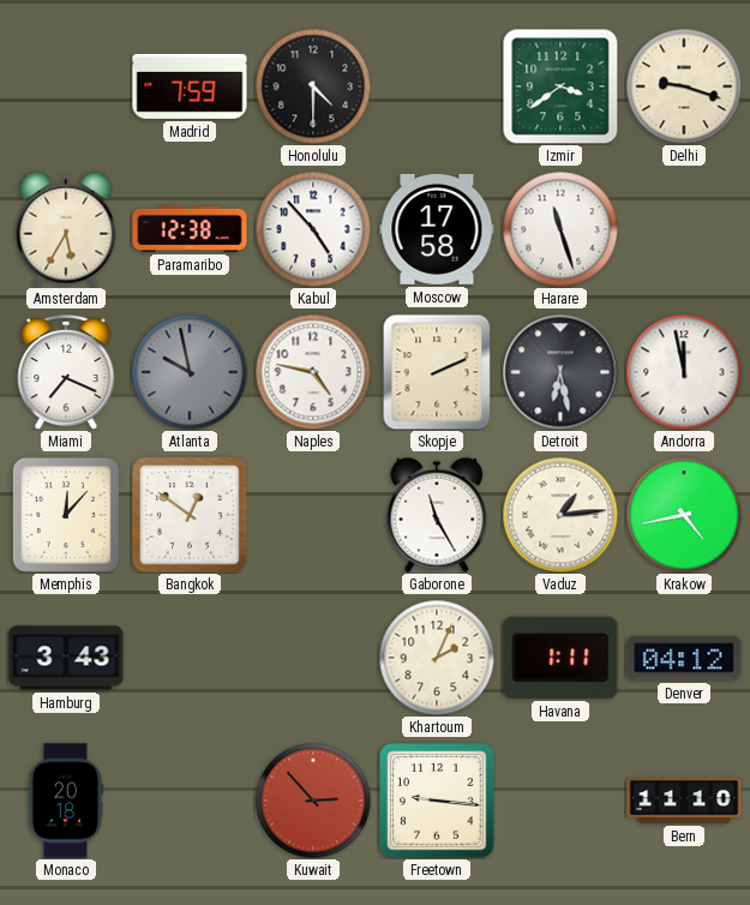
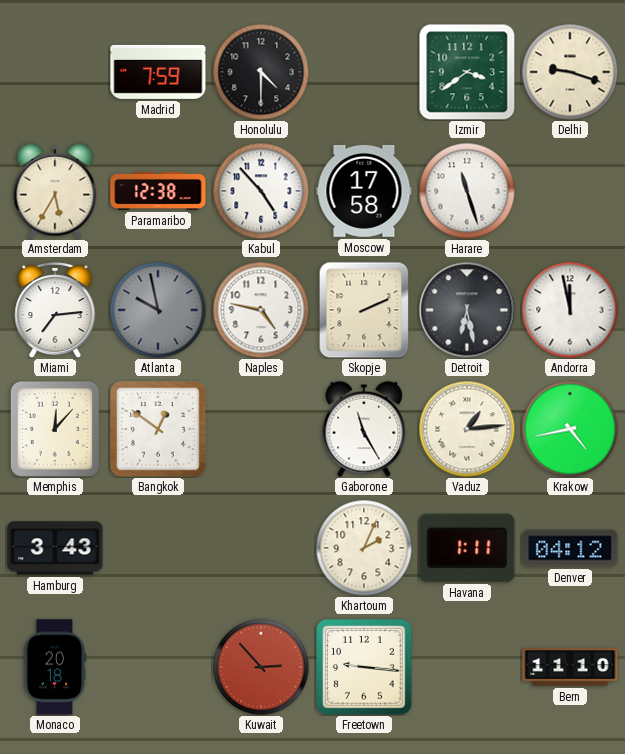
Miami: 7:19 -> 7:14
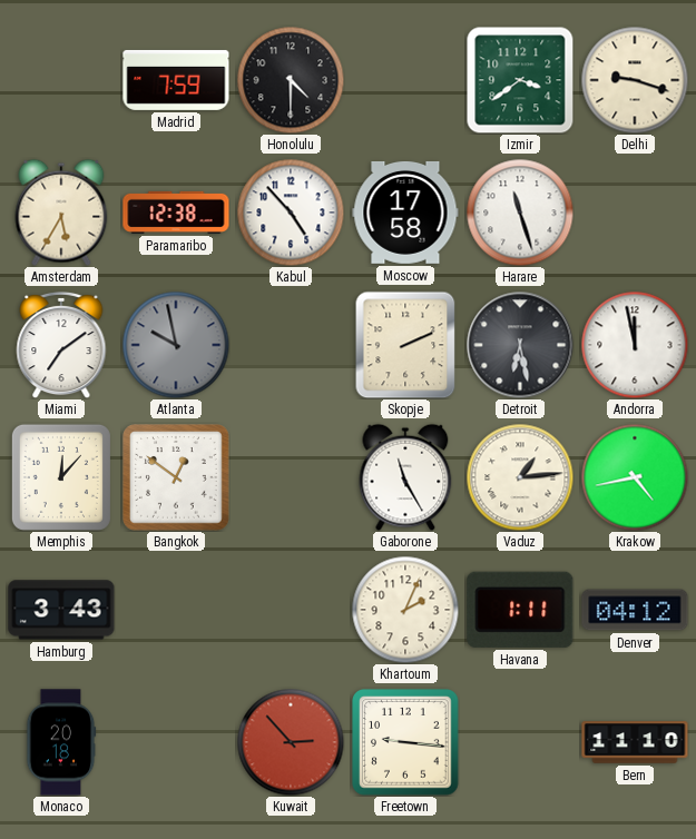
Miami: 7:14 -> 7:09
Naples: 4:47 -> none
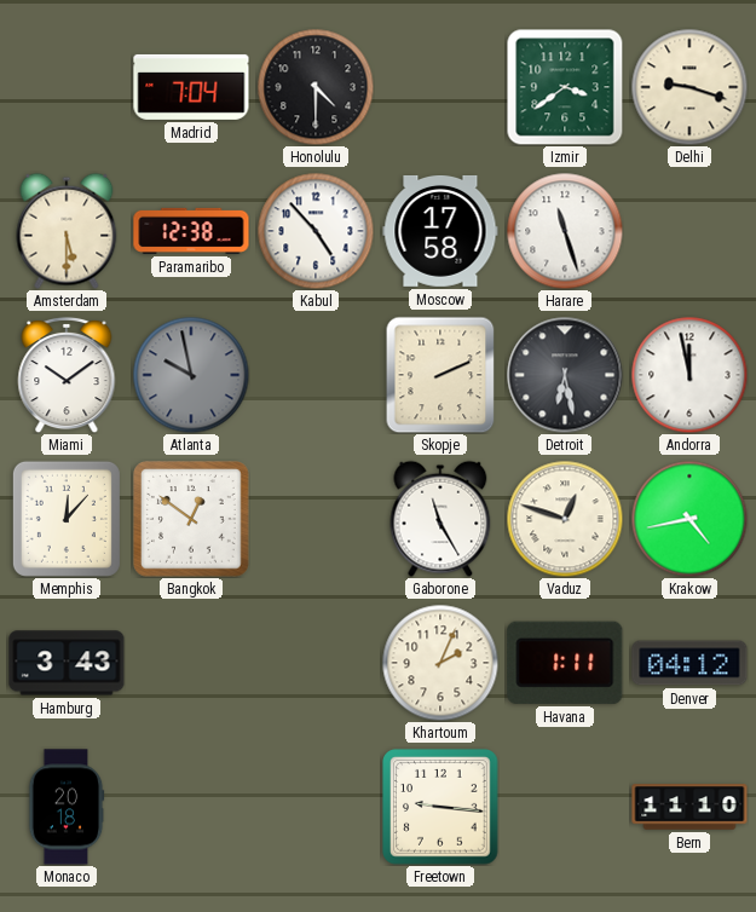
Madrid: 7:59 -> 7:04
Amsterdam: 5:35 -> 5:30
Miami: 7:09 -> 10:09
Vaduz: 1:14 -> 12:48
Kuwait: 2:53 -> none
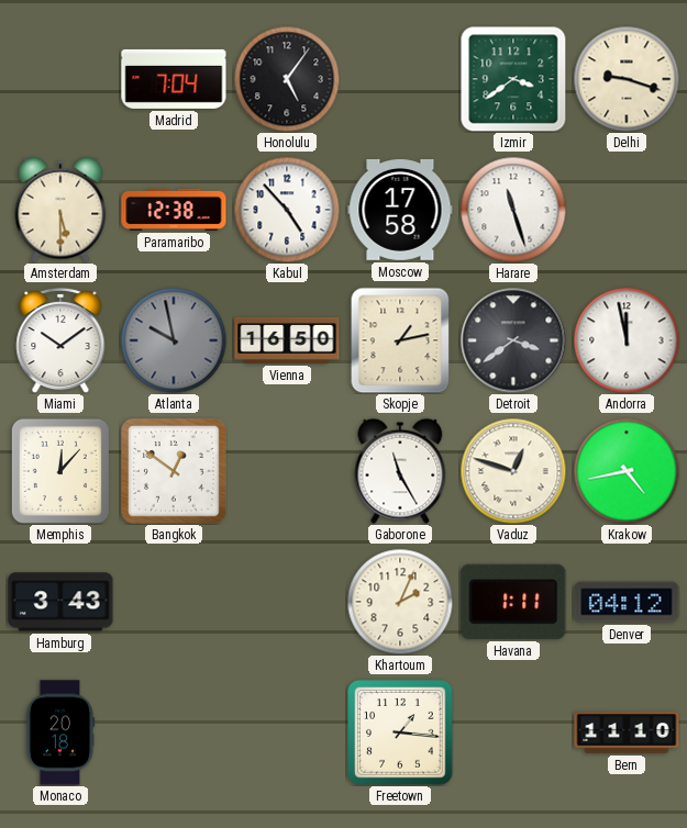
Honolulu: 4:30 -> 5:06
Vienna: none -> 16:50
Skopje: 2:11 -> 1:13
Detroit: 6:28 -> 3:39
Freetown: 9:16 -> 1:16
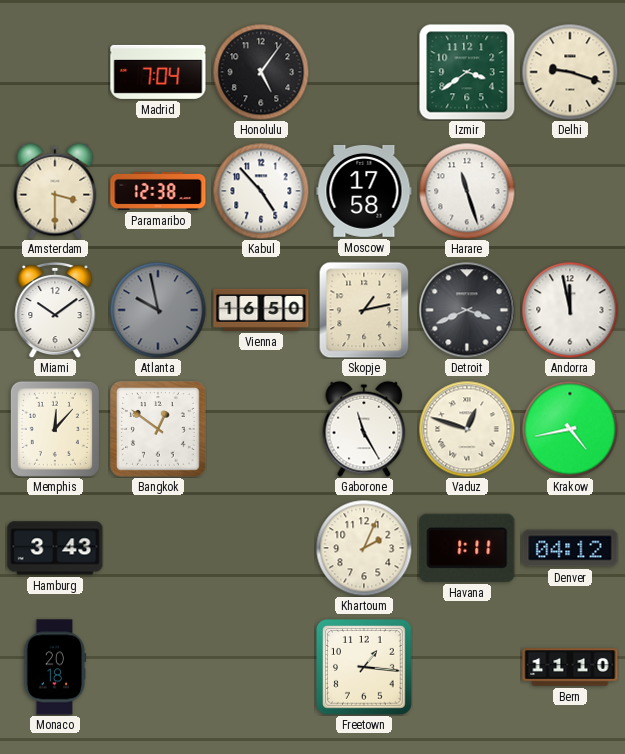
Amsterdam: 5:30 -> 3:30
Detroit: 3:39 -> 3:41
